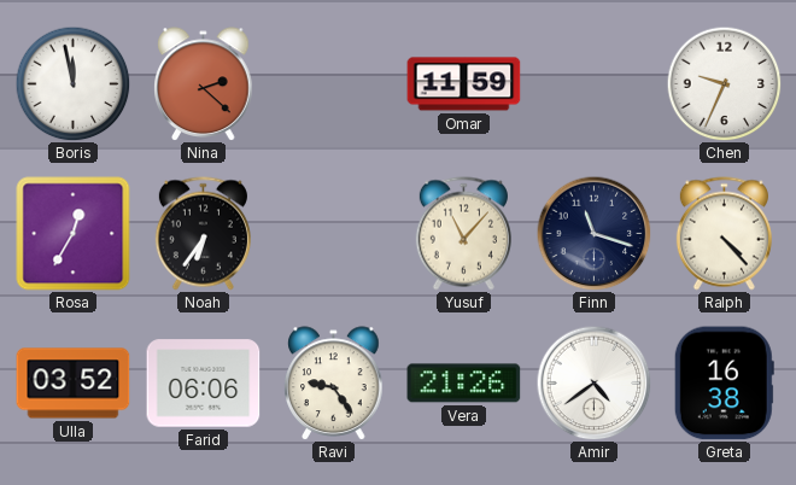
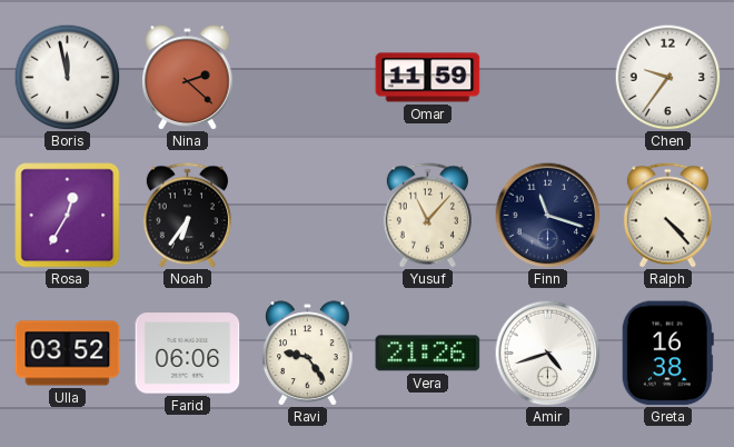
Chen: 9:34 -> 9:36
Amir: 4:39 -> 4:42
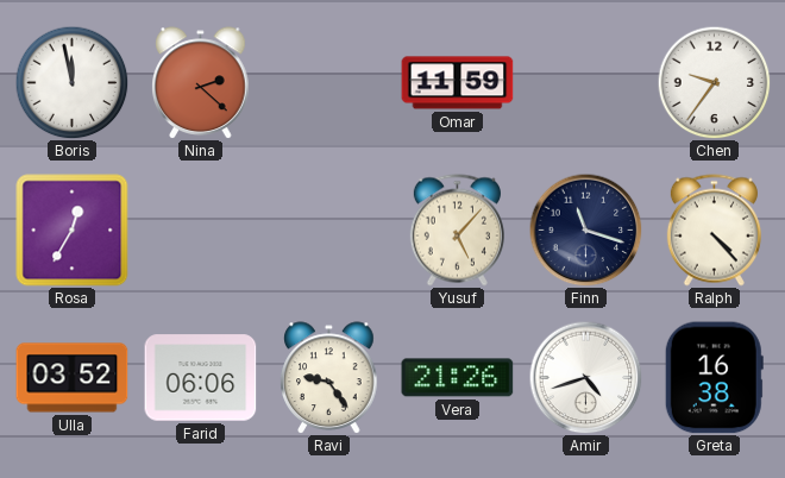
Noah: 6:36 -> none
Yusuf: 11:07 -> 5:07
